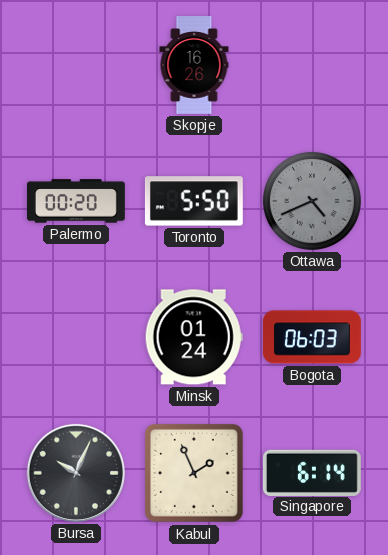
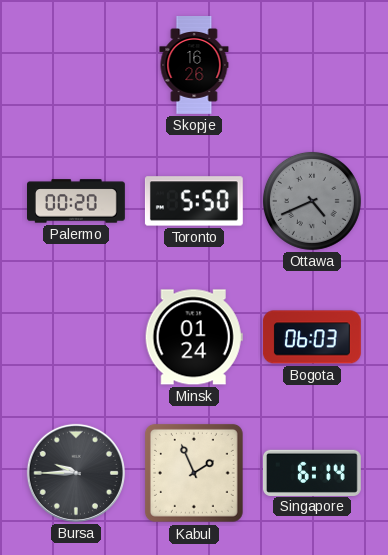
Bursa: 10:04 -> 9:45
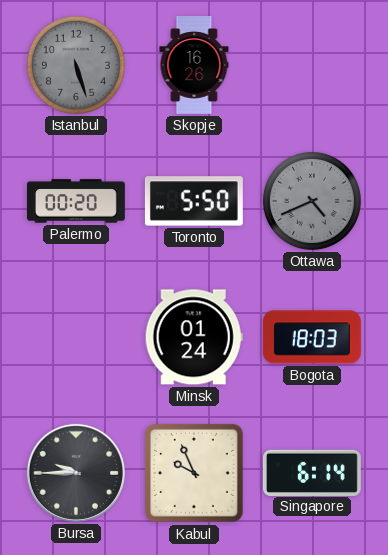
Istanbul: none -> 5:27
Bogota: 06:03 -> 18:03
Kabul: 1:56 -> 9:56
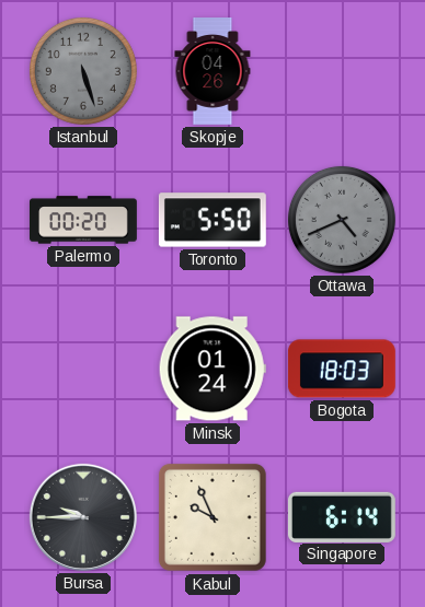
Skopje: 16:26 -> 04:26
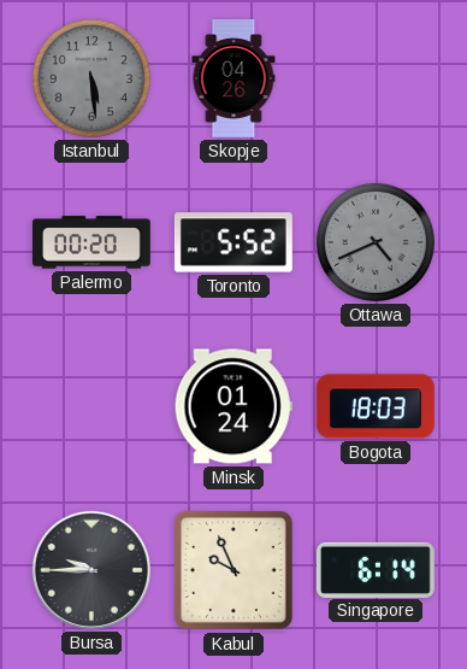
Istanbul: 5:27 -> 5:29
Toronto: 5:50 -> 5:52
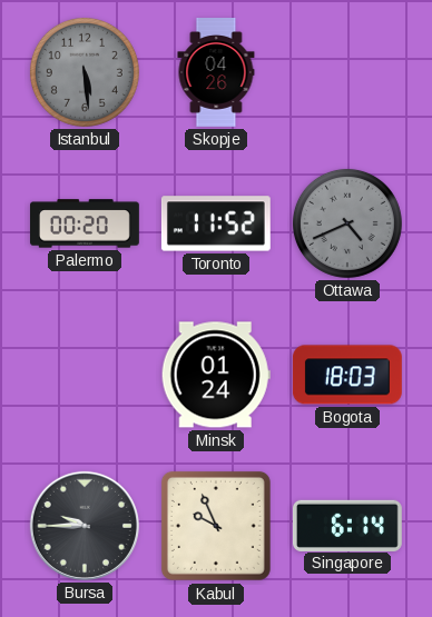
Toronto: 5:52 -> 11:52
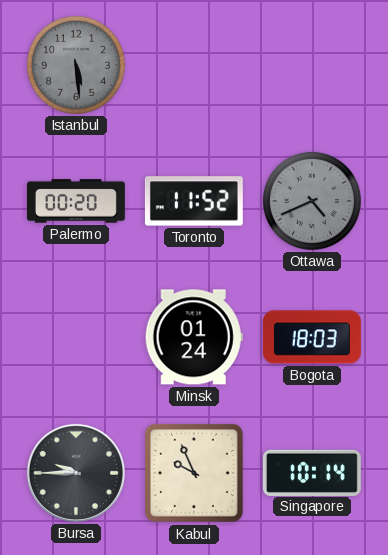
Skopje: 04:26 -> none
Singapore: 6:14 -> 10:14
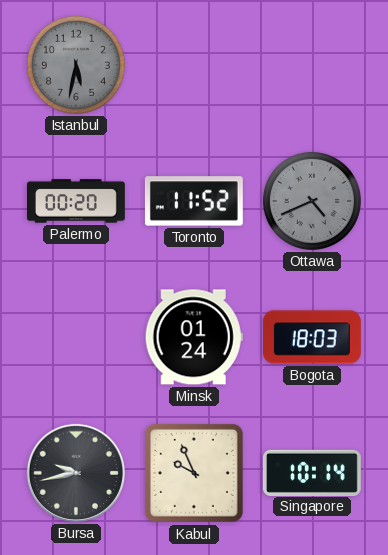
Istanbul: 5:29 -> 5:32
Bursa: 9:45 -> 9:43
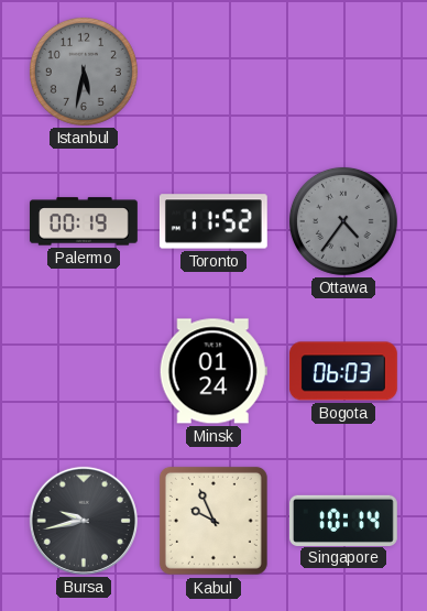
Palermo: 00:20 -> 00:19
Ottawa: 4:41 -> 4:36
Bogota: 18:03 -> 06:03
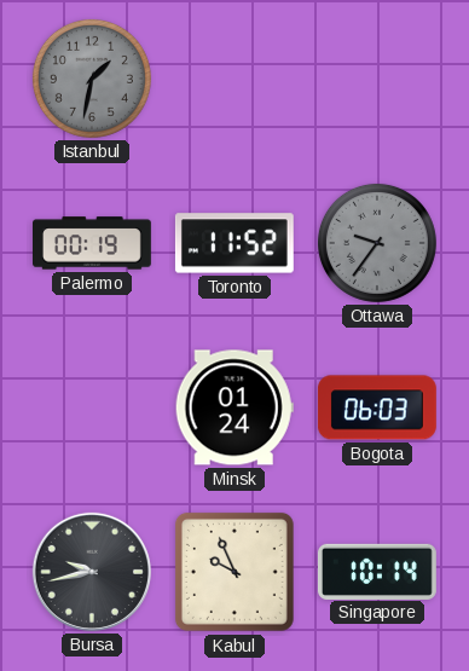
Istanbul: 5:32 -> 1:32
Ottawa: 4:36 -> 9:36
